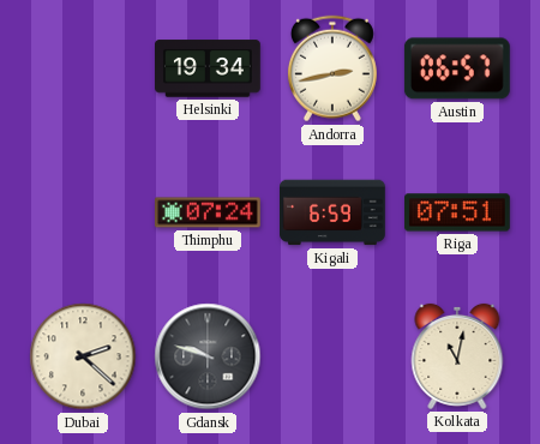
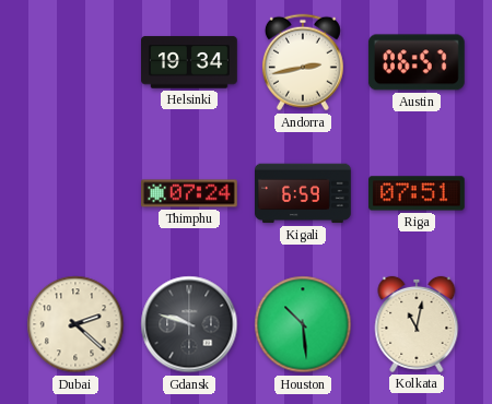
Houston: none -> 10:29
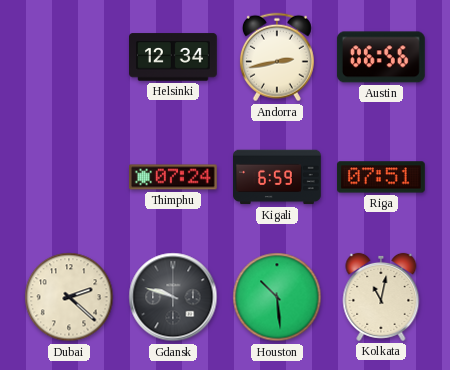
Helsinki: 19:34 -> 12:34
Austin: 06:57 -> 06:56
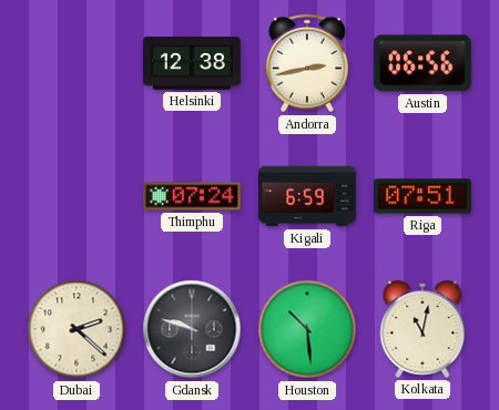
Helsinki: 12:34 -> 12:38
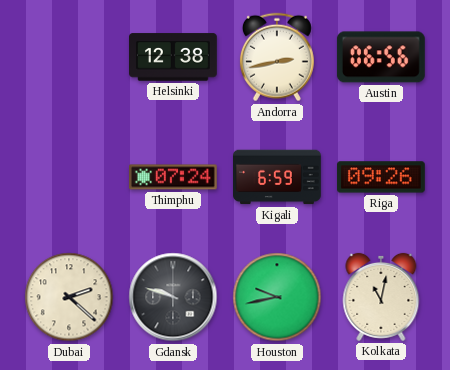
Riga: 07:51 -> 09:26
Houston: 10:29 -> 9:43
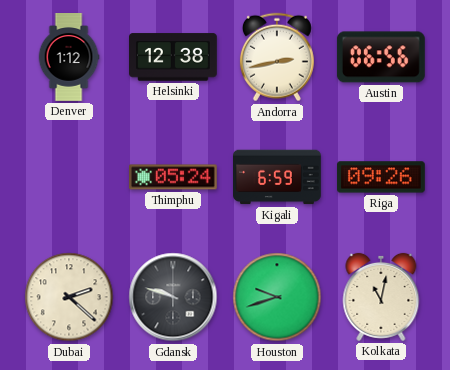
Denver: none -> 1:12
Thimphu: 07:24 -> 05:24
Houston: 9:43 -> 9:42
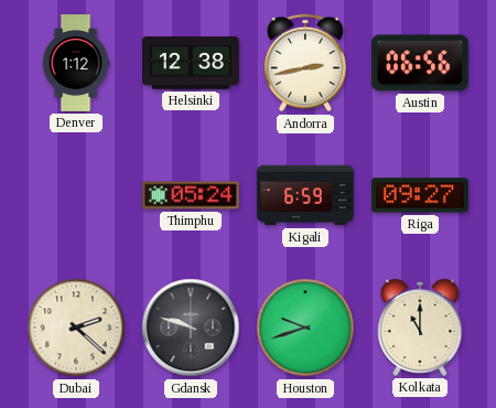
Riga: 09:26 -> 09:27
Kolkata: 11:02 -> 11:00
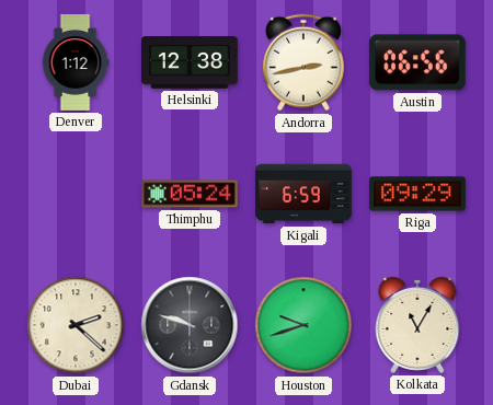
Riga: 09:27 -> 09:29
Kolkata: 11:00 -> 11:05
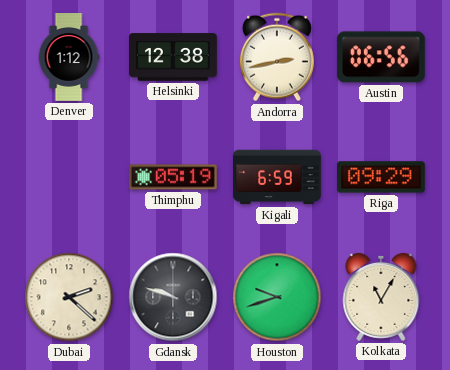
Thimphu: 05:24 -> 05:19
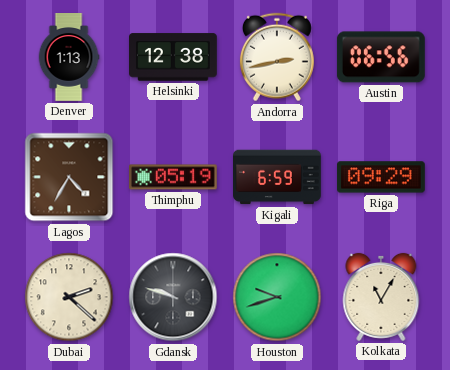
Denver: 1:12 -> 1:13
Lagos: none -> 4:35
